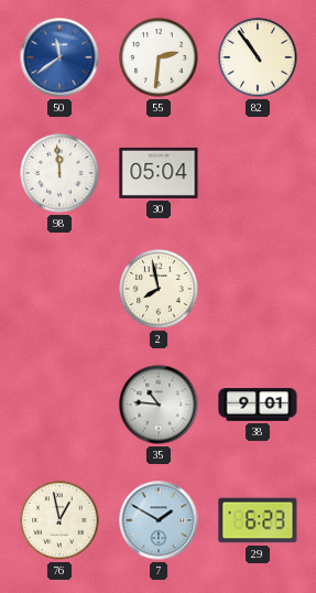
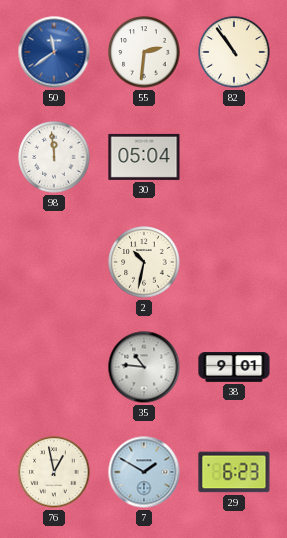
2: 7:58 -> 10:32
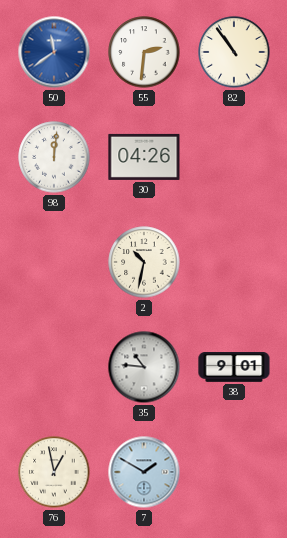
98: 11:59 -> 12:01
30: 05:04 -> 04:26
29: 6:23 -> none
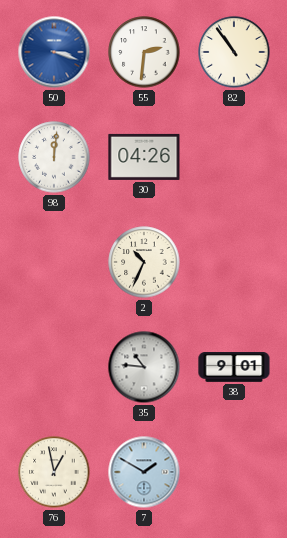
50: 11:39 -> 3:18
2: 10:32 -> 10:34
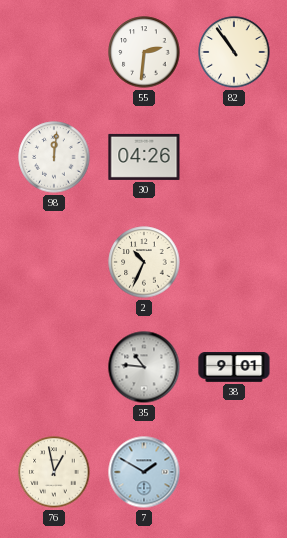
50: 3:18 -> none
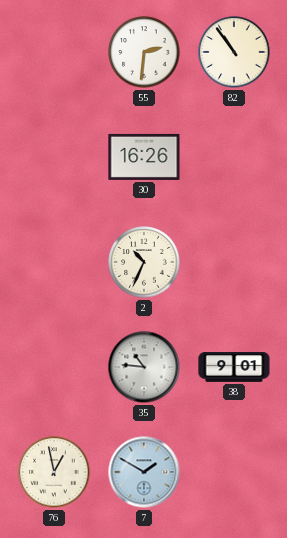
98: 12:01 -> none
30: 04:26 -> 16:26
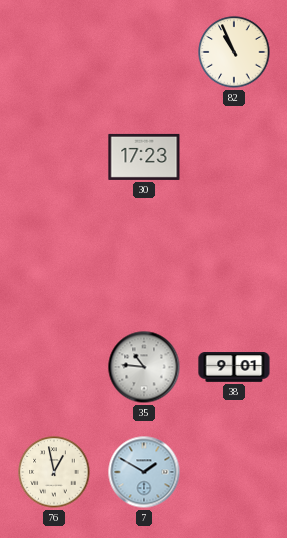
55: 2:31 -> none
82: 10:54 -> 10:56
30: 16:26 -> 17:23
2: 10:34 -> none
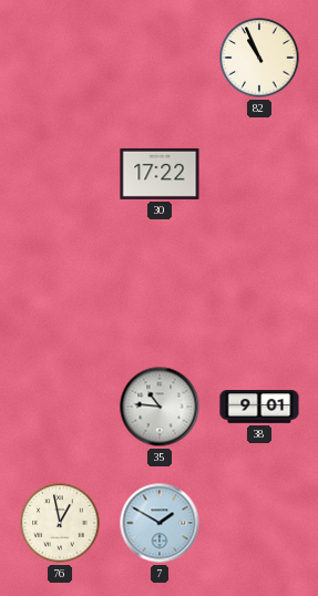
30: 17:23 -> 17:22
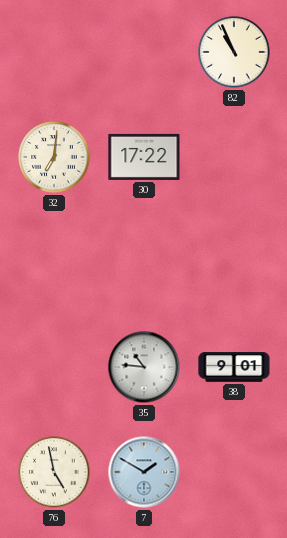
32: none -> 7:01
76: 12:58 -> 4:58
